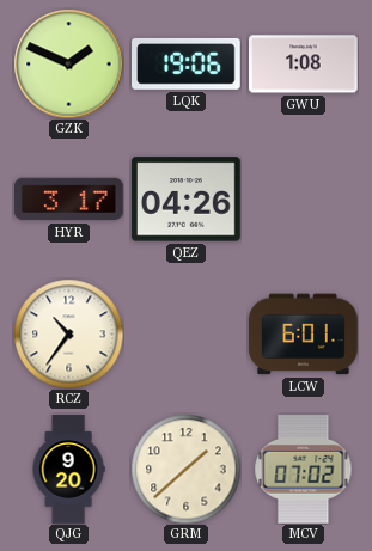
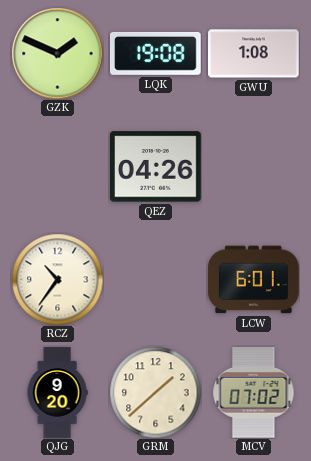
LQK: 19:06 -> 19:08
HYR: 3:17 -> none
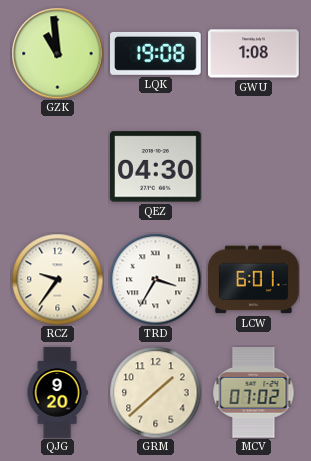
GZK: 1:49 -> 10:59
QEZ: 04:26 -> 04:30
RCZ: 10:36 -> 9:36
TRD: none -> 3:35
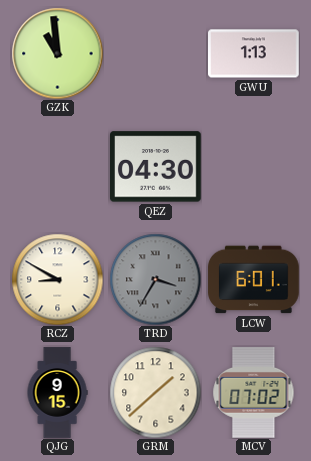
LQK: 19:08 -> none
GWU: 1:08 -> 1:13
RCZ: 9:36 -> 8:50
TRD dial: white -> grey
QJG: 9:20 -> 9:15
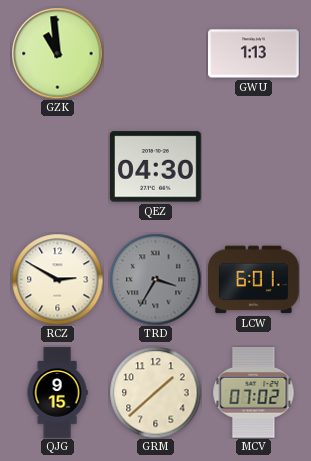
RCZ: 8:50 -> 2:50
